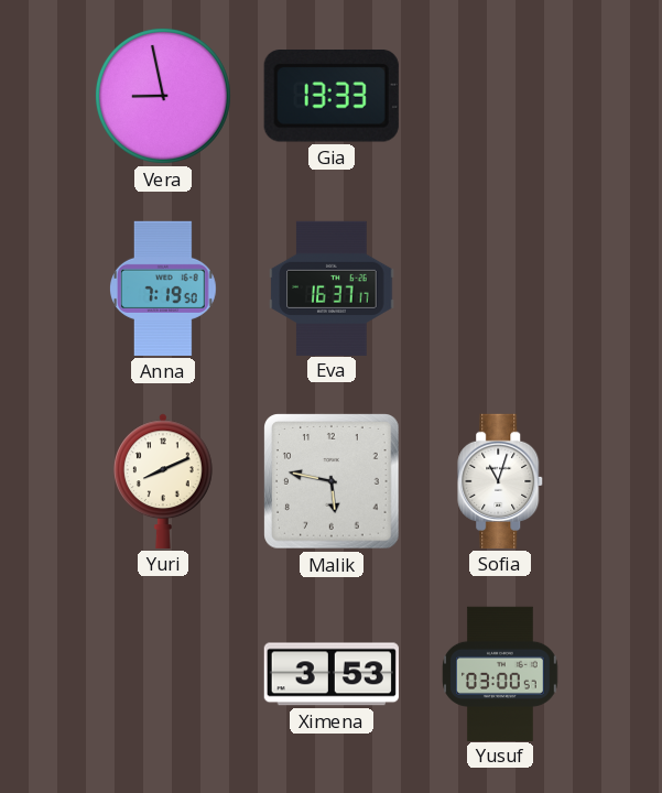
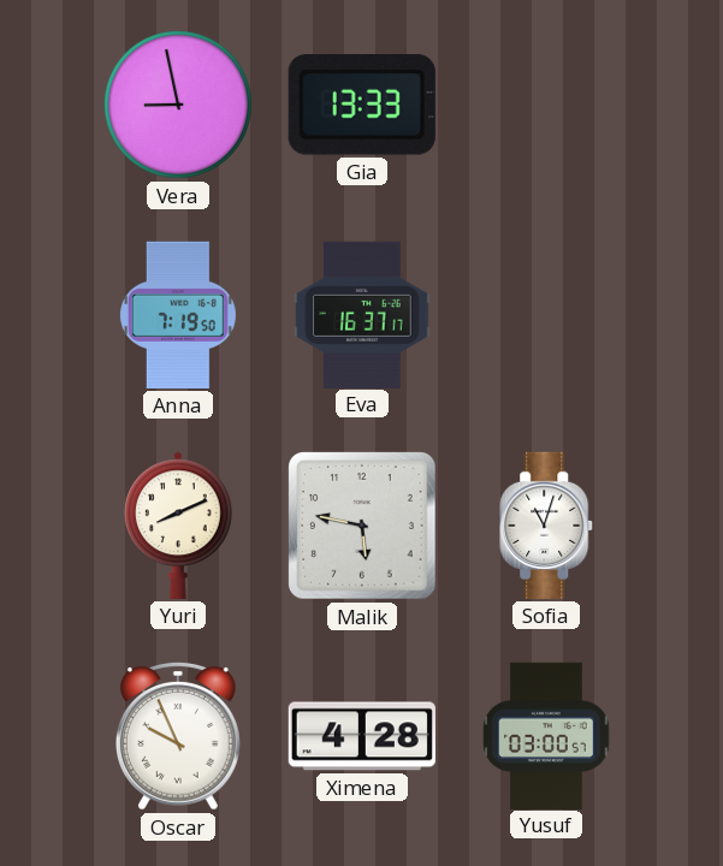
Oscar: none -> 9:56
Ximena: 3:53 -> 4:28
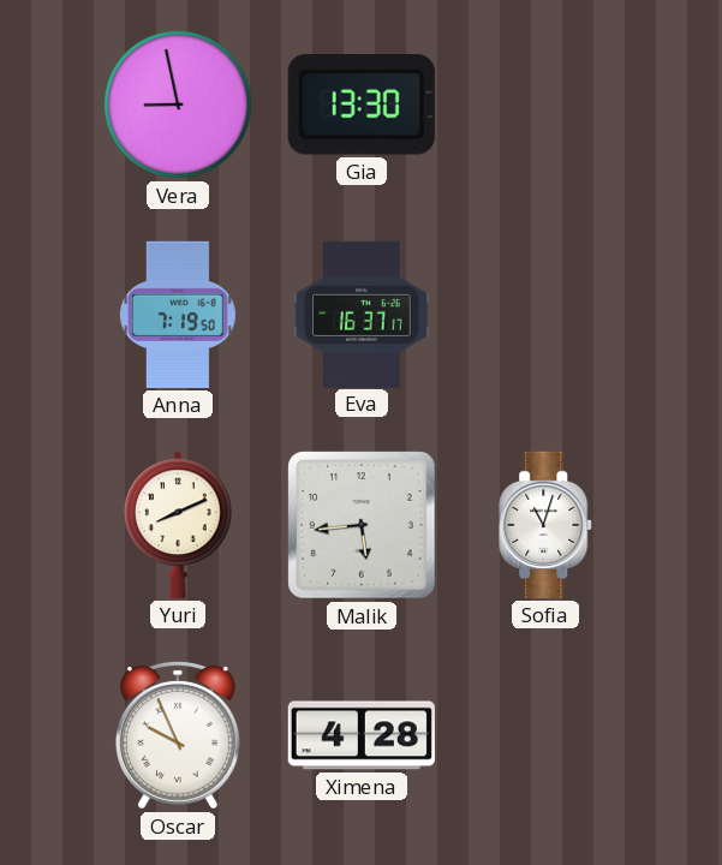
Gia: 13:33 -> 13:30
Malik: 5:47 -> 5:44
Yusuf: 03:00 -> none
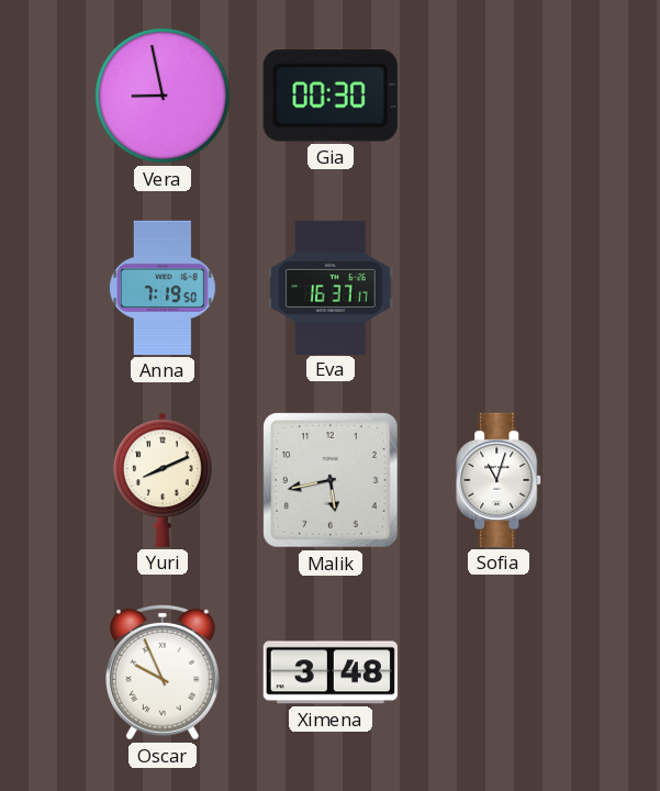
Gia: 13:30 -> 00:30
Malik: 5:44 -> 5:43
Ximena: 4:28 -> 3:48
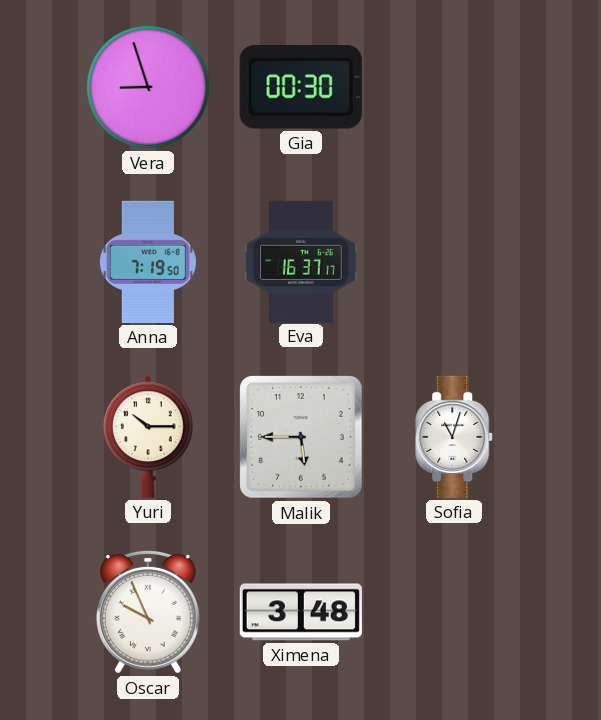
Vera: 8:58 -> 8:57
Yuri: 8:11 -> 10:15
Malik: 5:43 -> 5:45
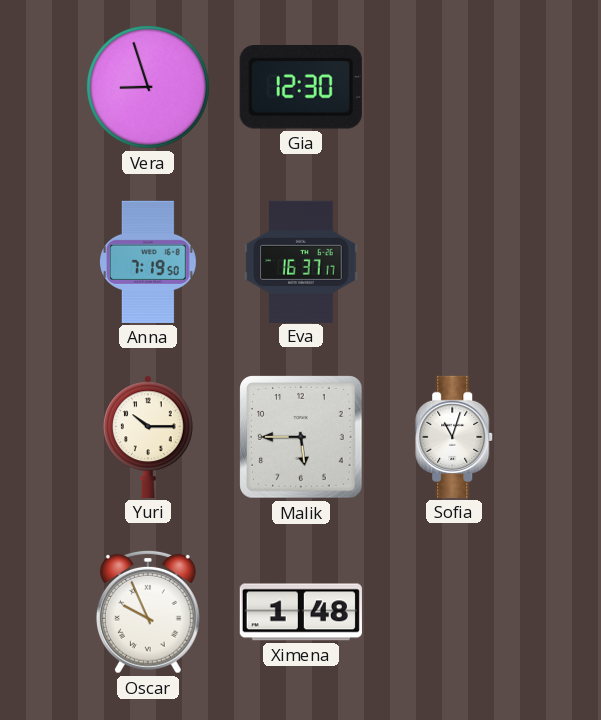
Gia: 00:30 -> 12:30
Ximena: 3:48 -> 1:48
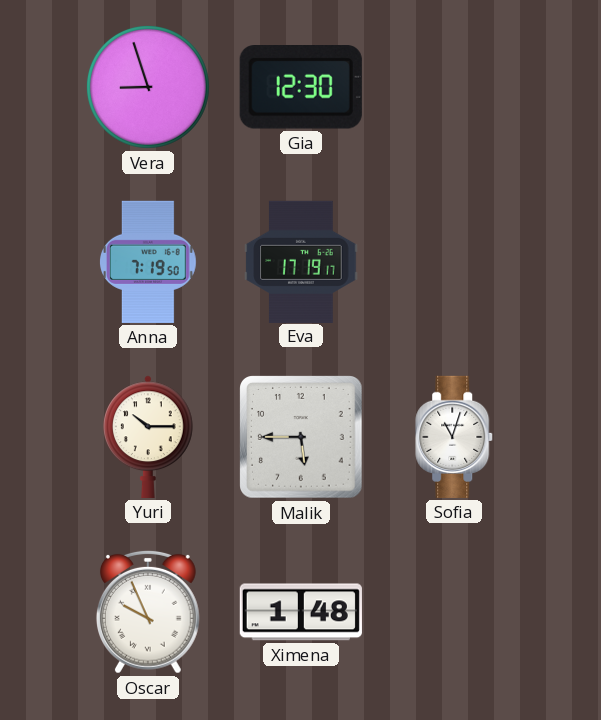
Eva: 16:37 -> 17:19
